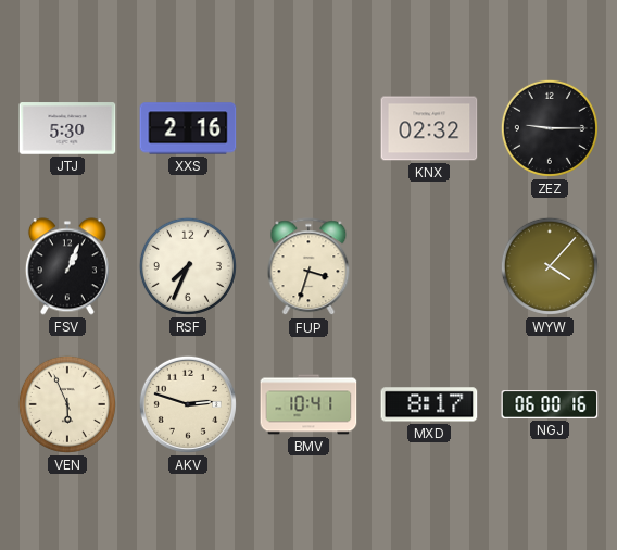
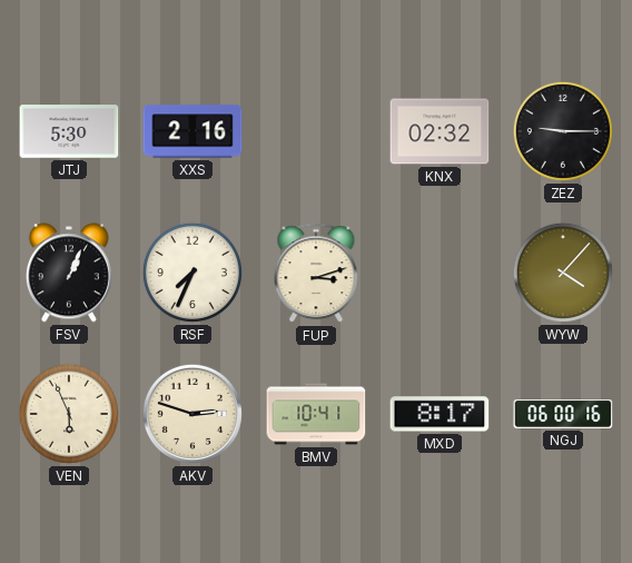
FUP: 3:33 -> 3:12
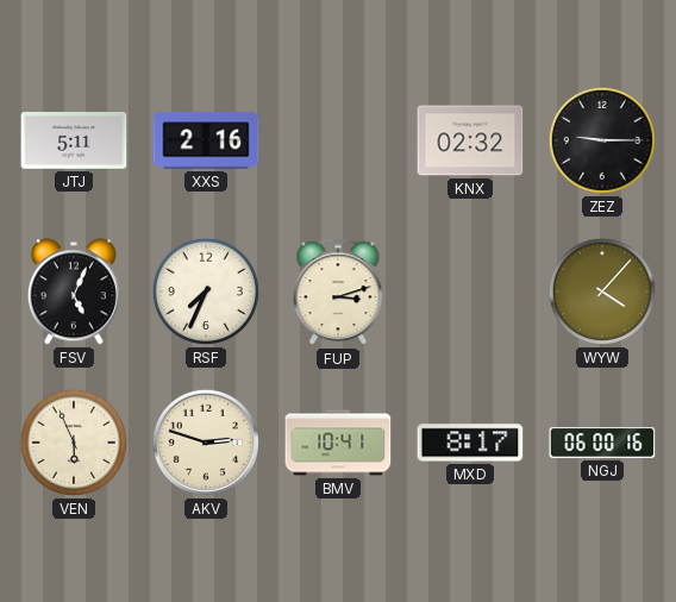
JTJ: 5:30 -> 5:11
FSV: 1:04 -> 5:04
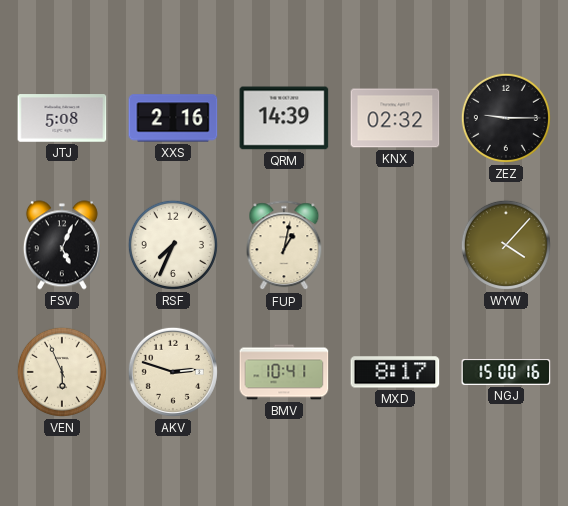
JTJ: 5:11 -> 5:08
QRM: none -> 14:39
FUP: 3:12 -> 1:02
NGJ: 06:00 -> 15:00
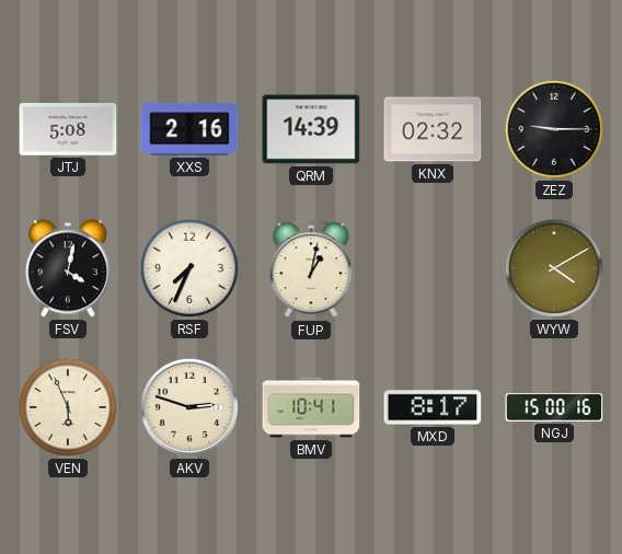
FSV: 5:04 -> 4:02
WYW: 4:07 -> 4:10
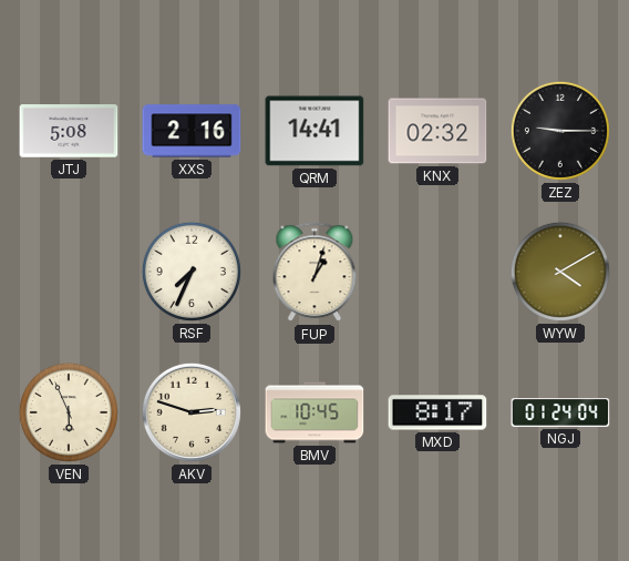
QRM: 14:39 -> 14:41
FSV: 4:02 -> none
FUP: 1:02 -> 1:03
BMV: 10:41 -> 10:45
NGJ: 15:00 -> 01:24
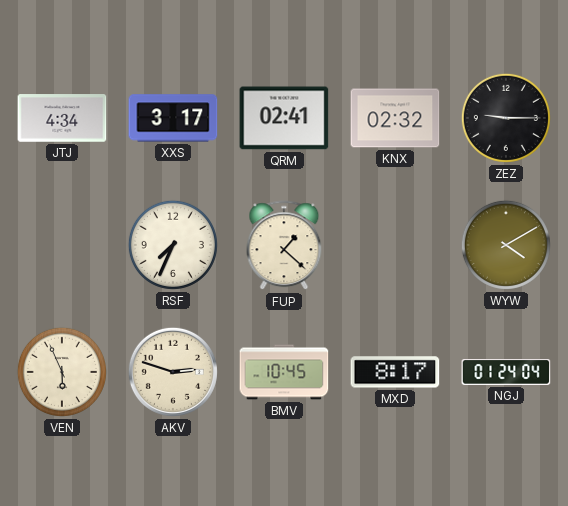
JTJ: 5:08 -> 4:34
XXS: 2:16 -> 3:17
QRM: 14:41 -> 02:41
FUP: 1:03 -> 1:22
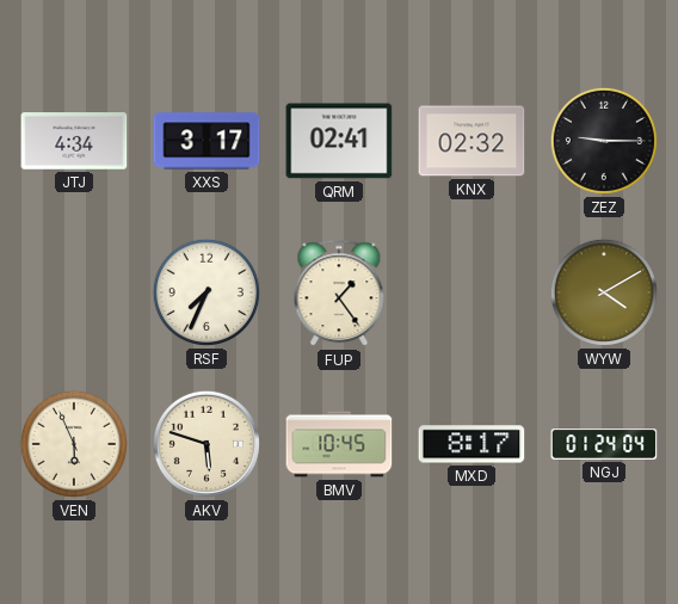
FUP: 1:22 -> 1:24
AKV: 2:48 -> 5:48
